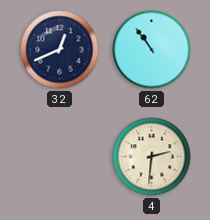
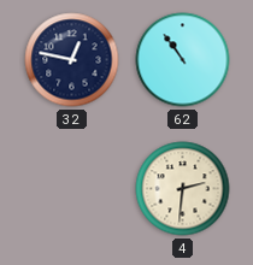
32: 12:41 -> 12:47
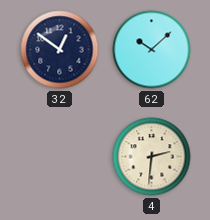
32: 12:47 -> 12:51
62: 10:54 -> 10:08
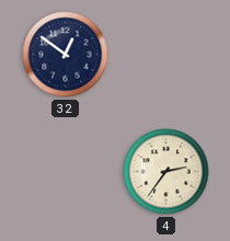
62: 10:08 -> none
4: 2:31 -> 2:36
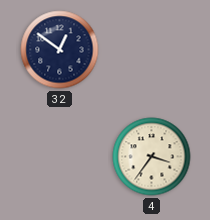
4: 2:36 -> 3:36
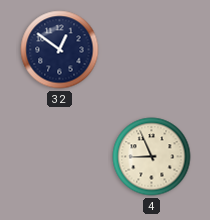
4: 3:36 -> 8:56
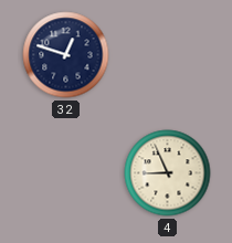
32: 12:51 -> 12:48
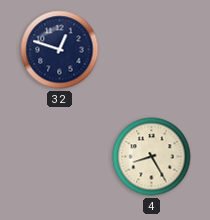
4: 8:56 -> 8:25
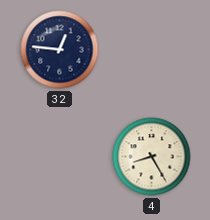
32: 12:48 -> 12:46
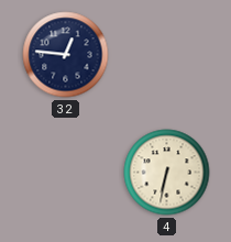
4: 8:25 -> 6:32
